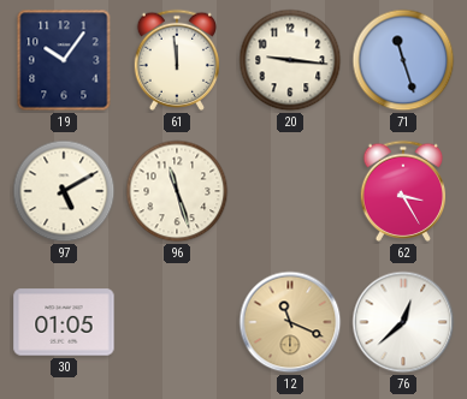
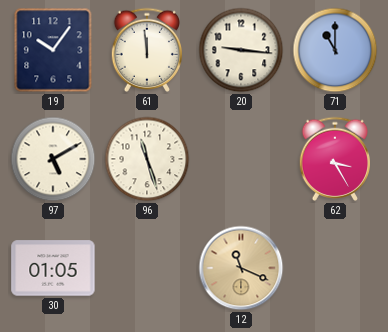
71: 11:27 -> 11:00
76: 12:38 -> none
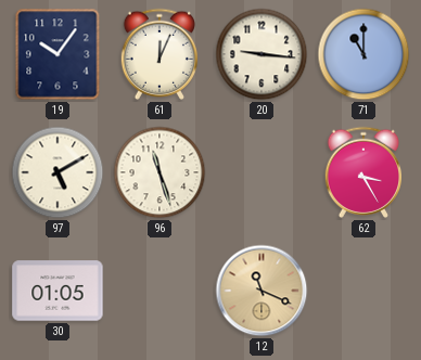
61: 11:59 -> 12:04
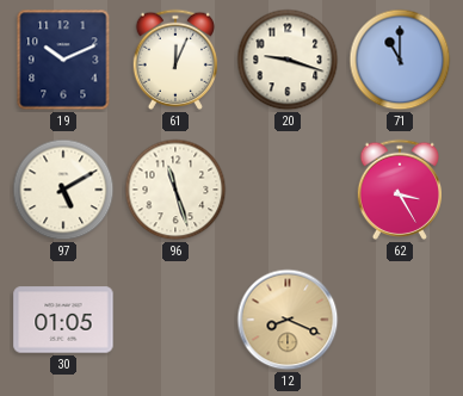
19: 10:06 -> 10:11
20: 9:16 -> 9:18
12: 11:19 -> 8:19
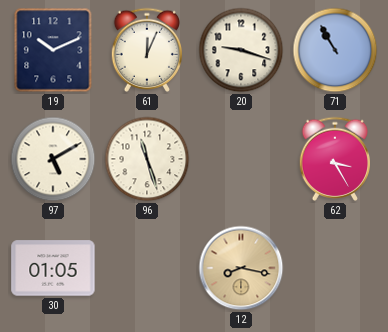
71: 11:00 -> 10:55
12: 8:19 -> 8:17
